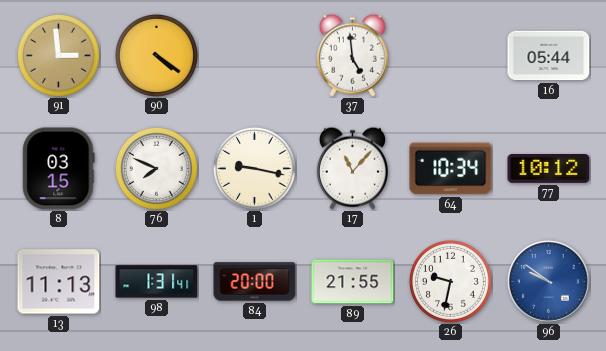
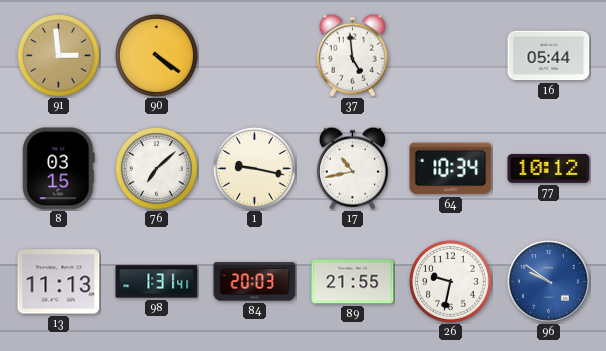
76: 7:49 -> 7:08
17: 11:07 -> 10:43
84: 20:00 -> 20:03
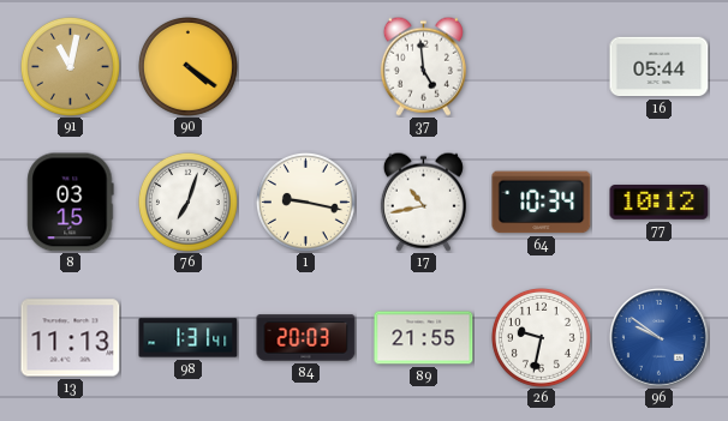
91: 2:59 -> 11:02
76: 7:08 -> 7:03
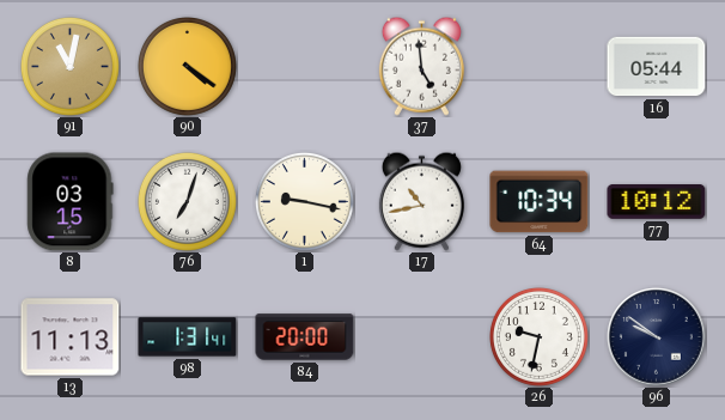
84: 20:03 -> 20:00
89: 21:55 -> none
96 dial: blue -> navy
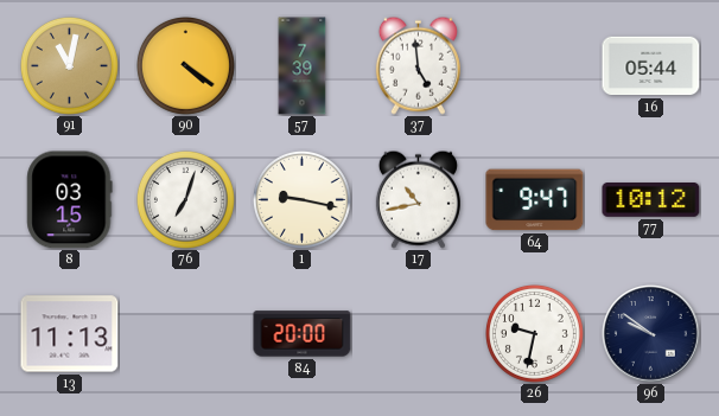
57: none -> 7:39
64: 10:34 -> 9:47
98: 1:31 -> none
